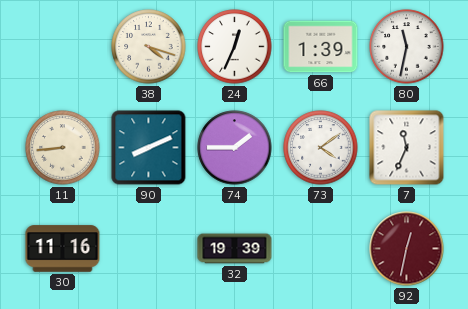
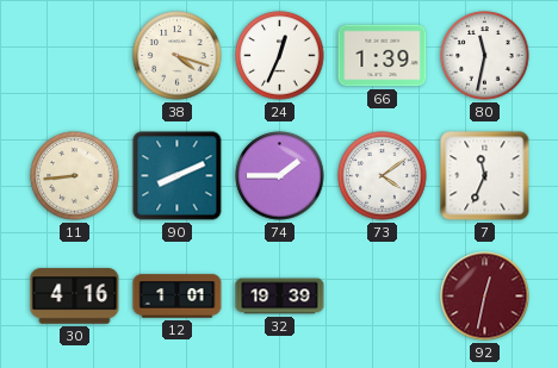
30: 11:16 -> 4:16
12: none -> 1:01
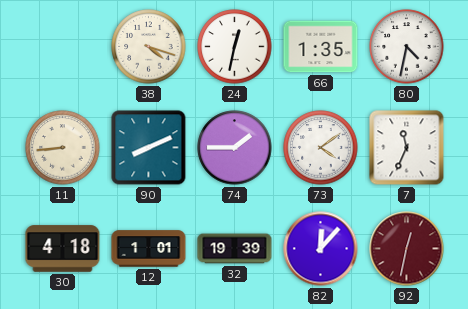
24: 12:34 -> 12:32
66: 1:39 -> 1:35
80: 11:32 -> 4:32
30: 4:16 -> 4:18
82: none -> 12:07
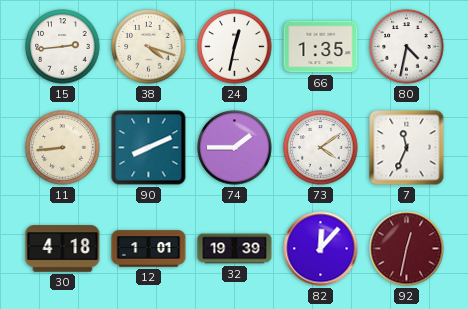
15: none -> 2:44
